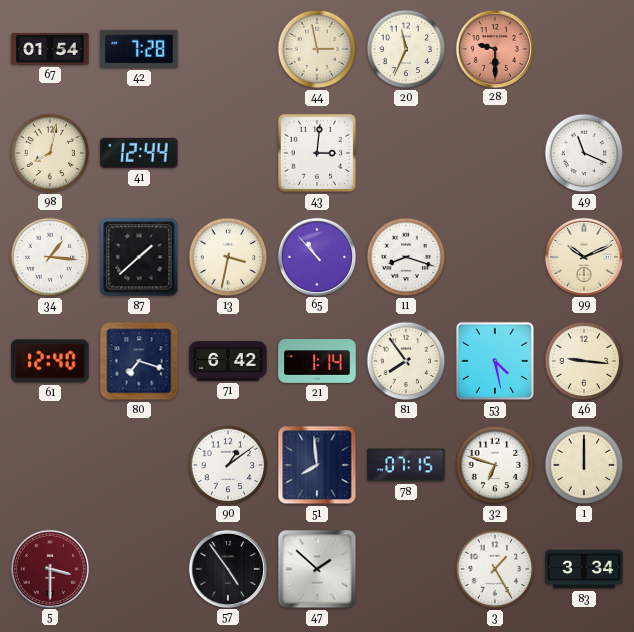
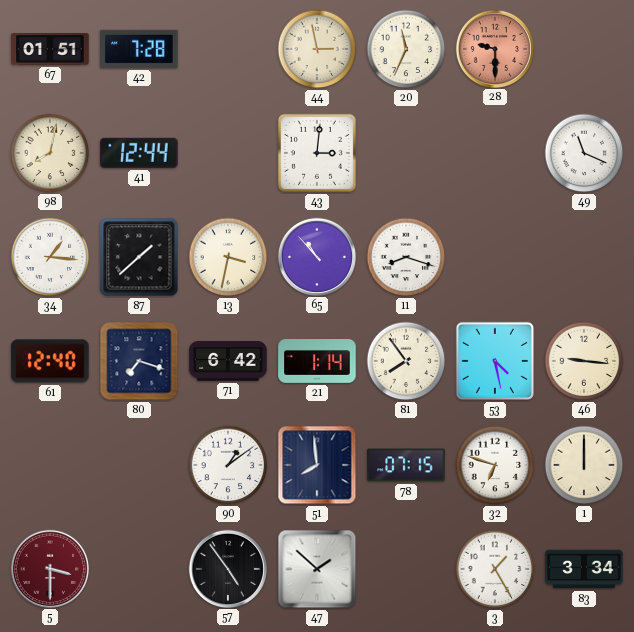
67: 01:54 -> 01:51
99: 10:11 -> none
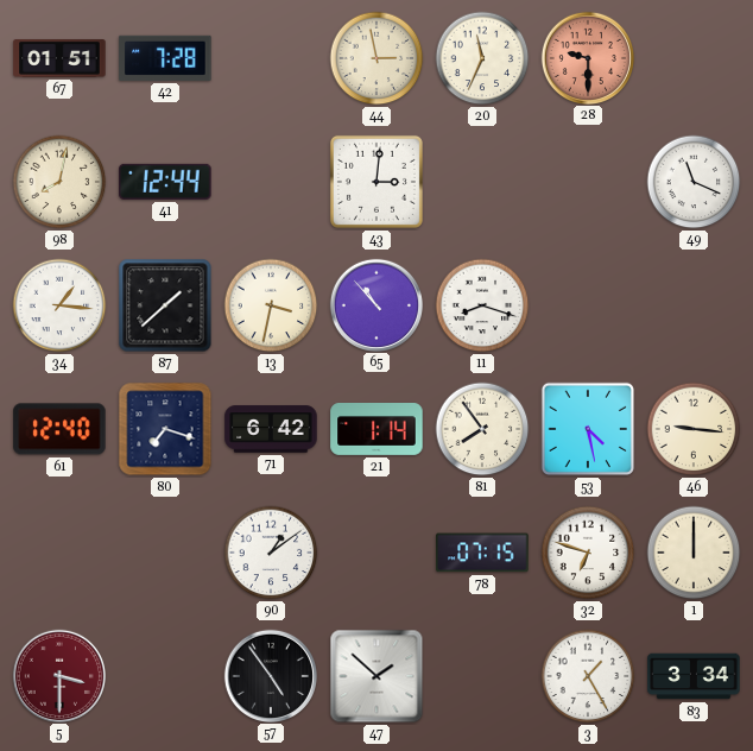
51: 7:59 -> none
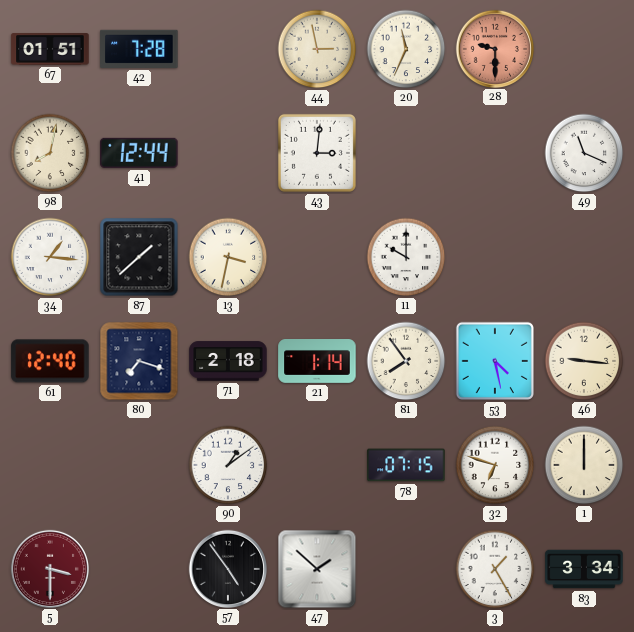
65: 10:53 -> none
11: 8:18 -> 10:00
71: 6:42 -> 2:18
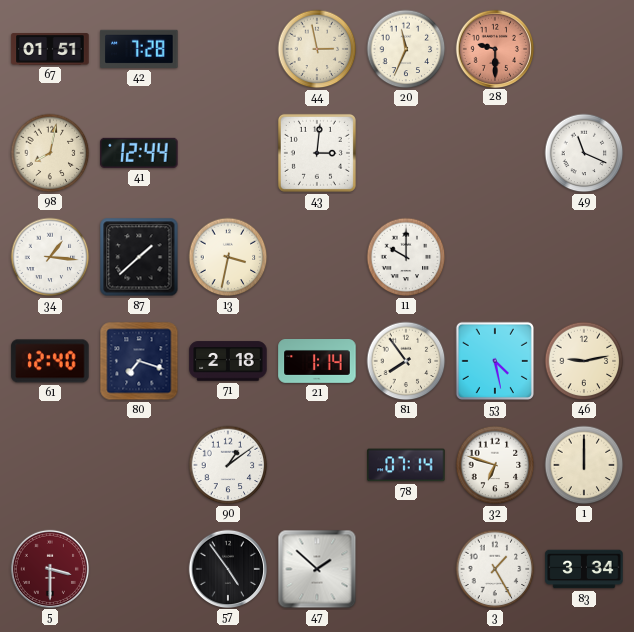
46: 9:16 -> 9:13
78: 07:15 -> 07:14
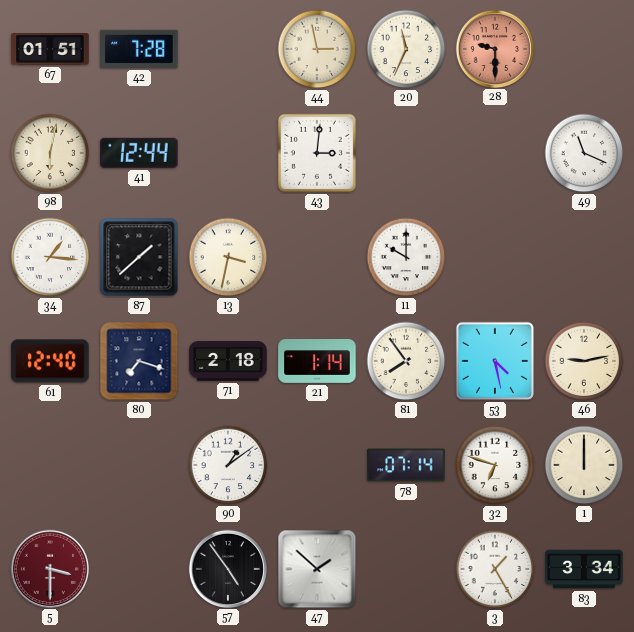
98: 8:02 -> 6:02
